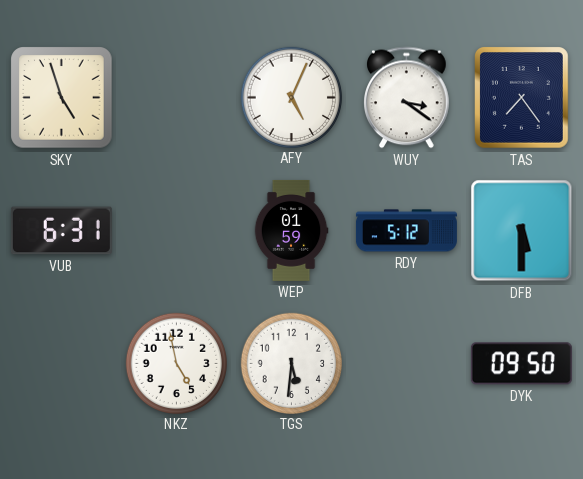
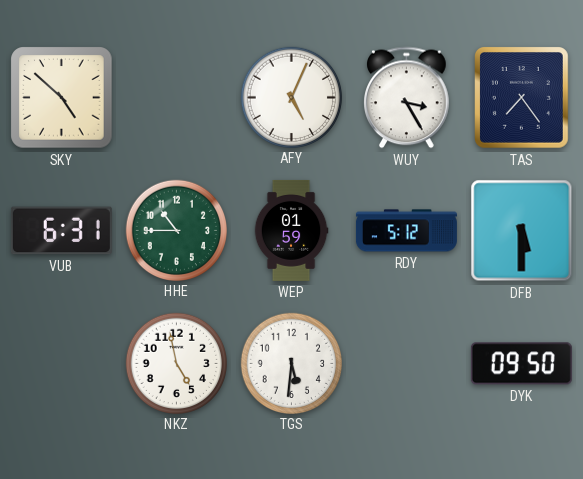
SKY: 4:57 -> 4:52
WUY: 3:21 -> 3:25
HHE: none -> 10:45
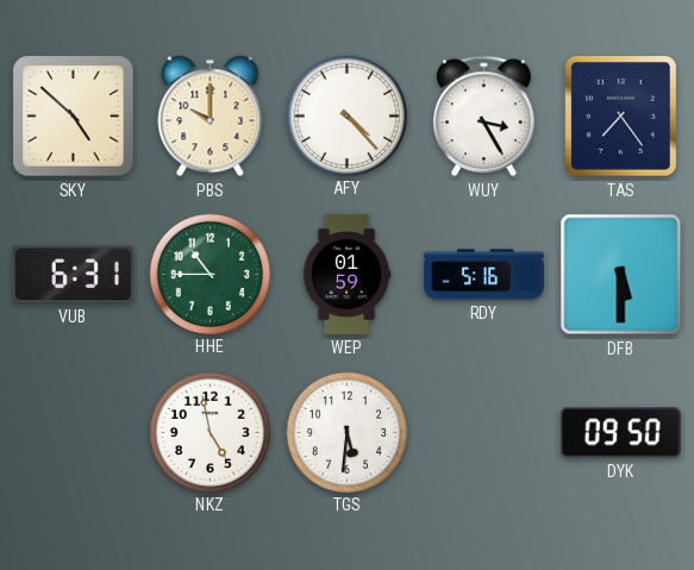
PBS: none -> 10:00
AFY: 5:04 -> 4:23
RDY: 5:12 -> 5:16
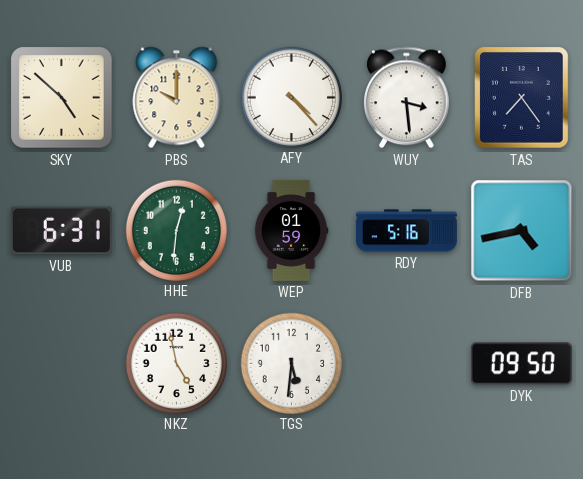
WUY: 3:25 -> 3:29
HHE: 10:45 -> 12:31
DFB: 5:30 -> 4:43
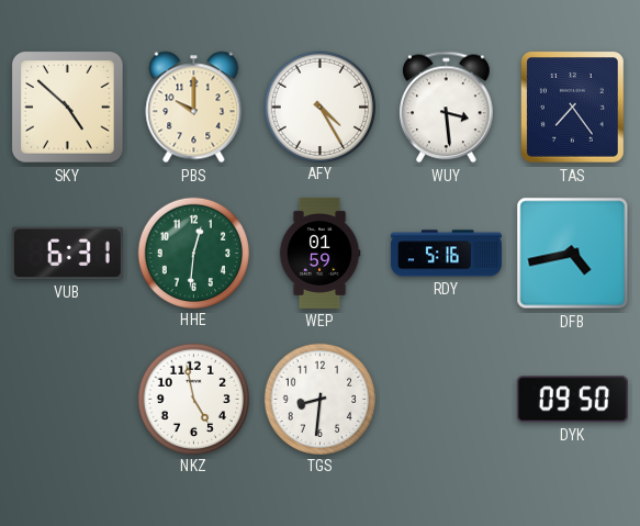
AFY: 4:23 -> 4:25
TGS: 5:31 -> 8:31
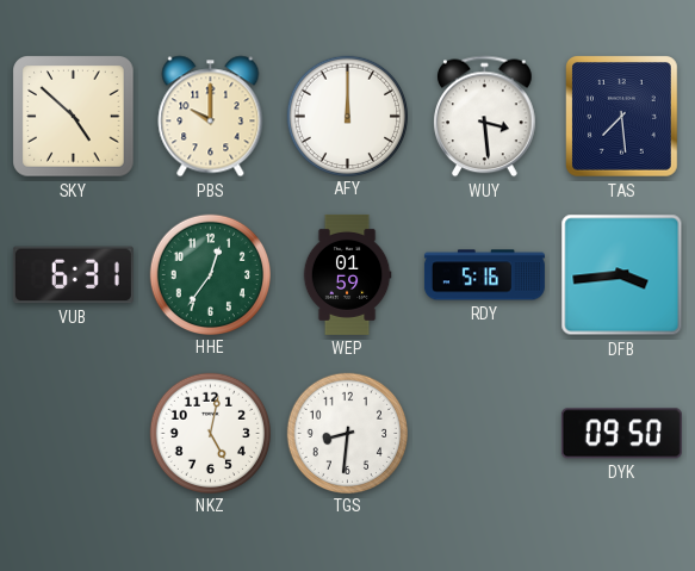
AFY: 4:25 -> 12:00
TAS: 7:24 -> 7:29
HHE: 12:31 -> 12:36
DFB: 4:43 -> 3:44
NKZ: 4:58 -> 5:02
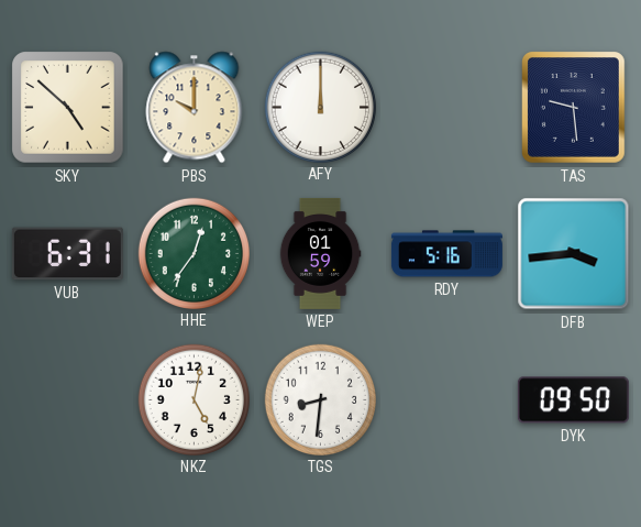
WUY: 3:29 -> none
TAS: 7:29 -> 9:29
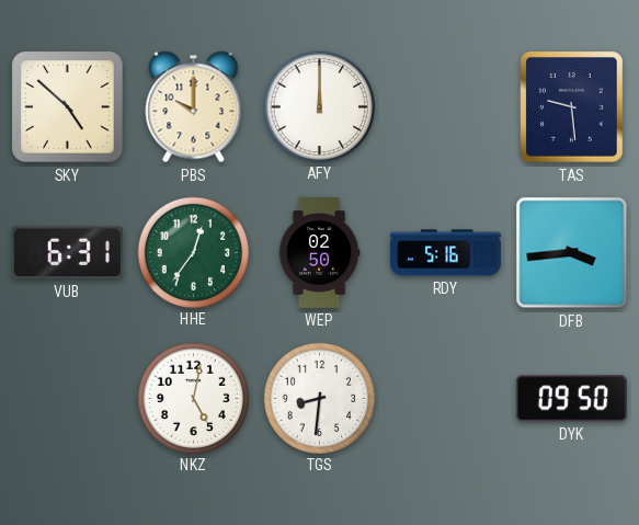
WEP: 01:59 -> 02:50
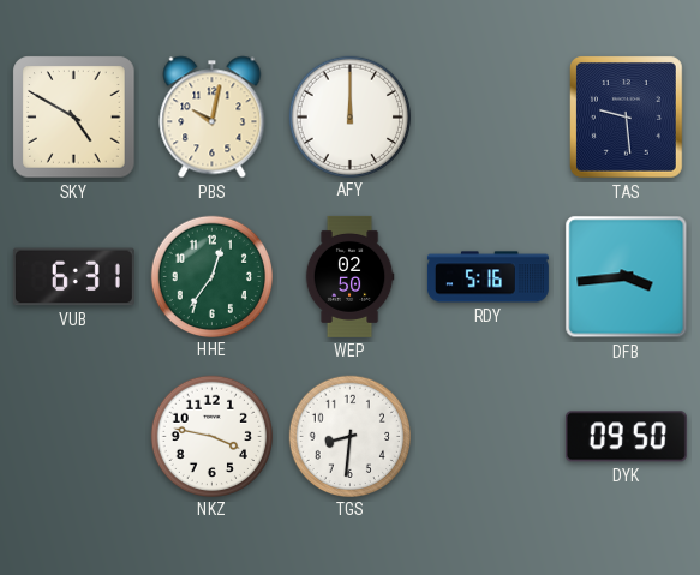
SKY: 4:52 -> 4:50
PBS: 10:00 -> 10:02
NKZ: 5:02 -> 3:47
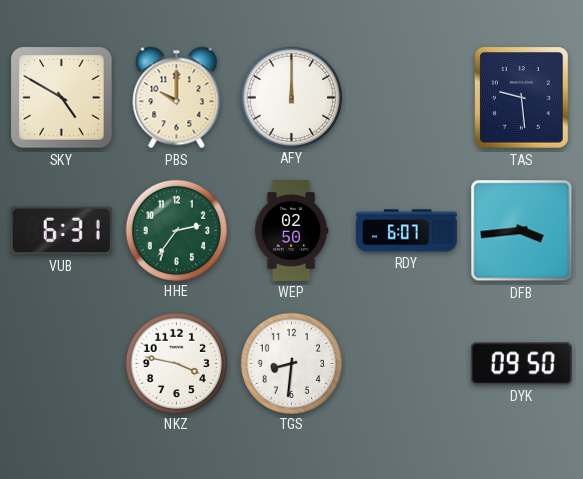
PBS: 10:02 -> 10:00
HHE: 12:36 -> 2:36
RDY: 5:16 -> 6:07
